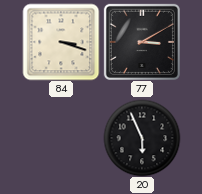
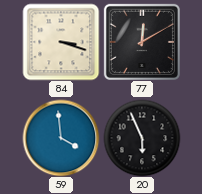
77: 3:10 -> 12:10
59: none -> 3:59
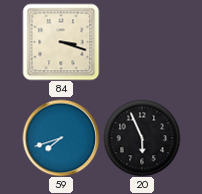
77: 12:10 -> none
59: 3:59 -> 7:42
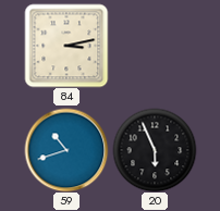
84: 3:18 -> 3:13
59: 7:42 -> 10:42
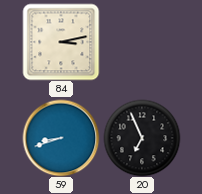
59: 10:42 -> 8:42
20: 5:56 -> 6:56
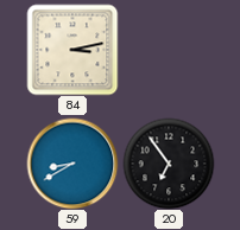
59: 8:42 -> 8:40
20: 6:56 -> 6:54
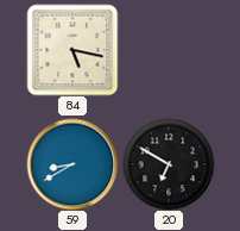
84: 3:13 -> 5:17
20: 6:54 -> 6:50
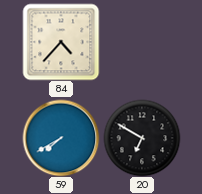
84: 5:17 -> 4:37
59: 8:40 -> 7:40
